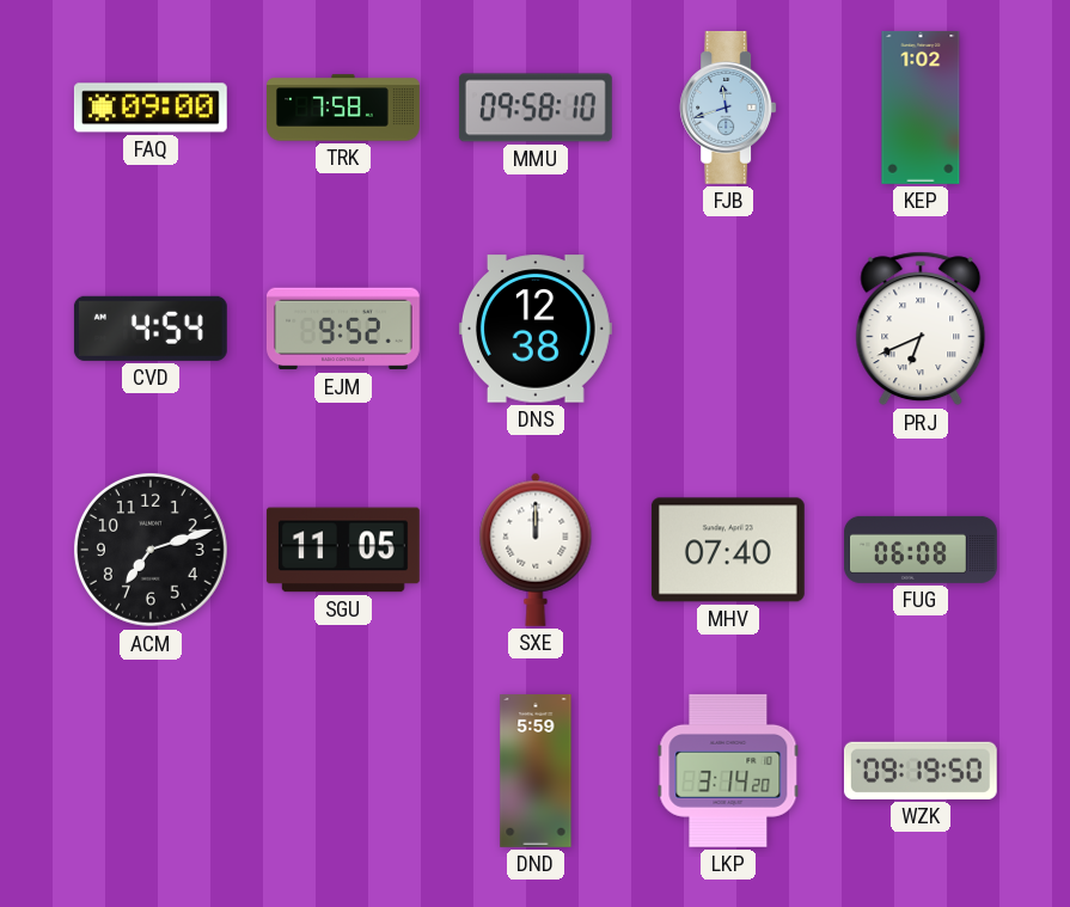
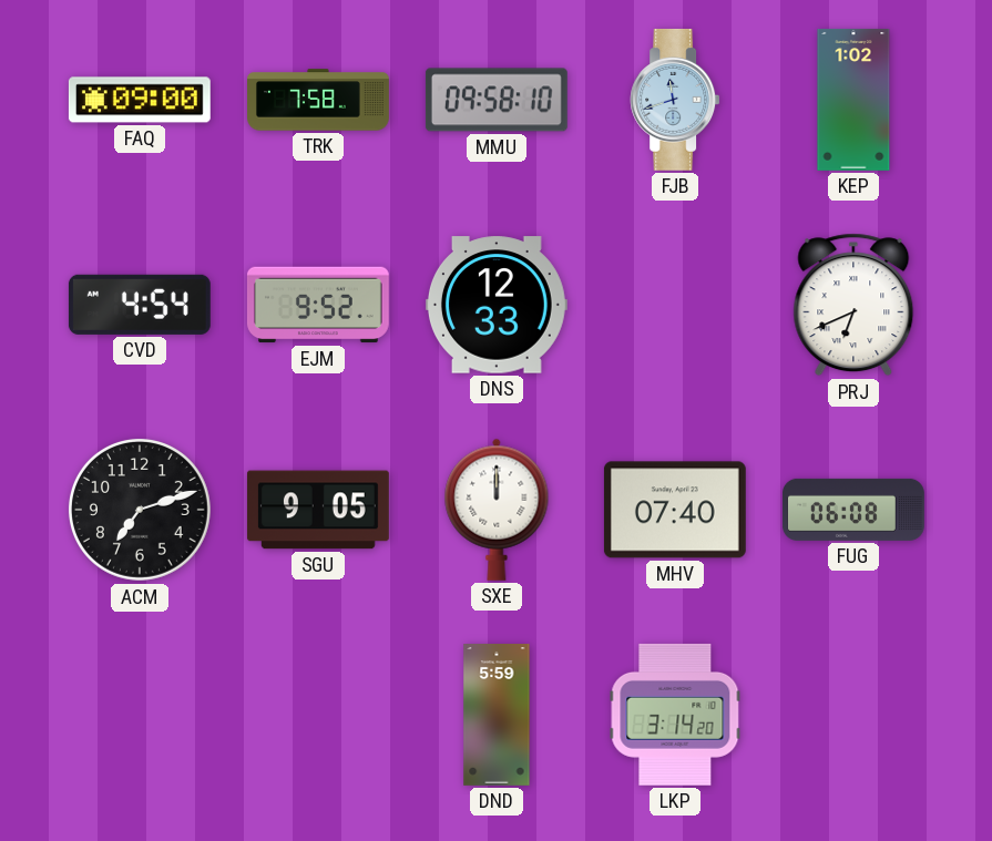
DNS: 12:38 -> 12:33
SGU: 11:05 -> 9:05
WZK: 09:19 -> none
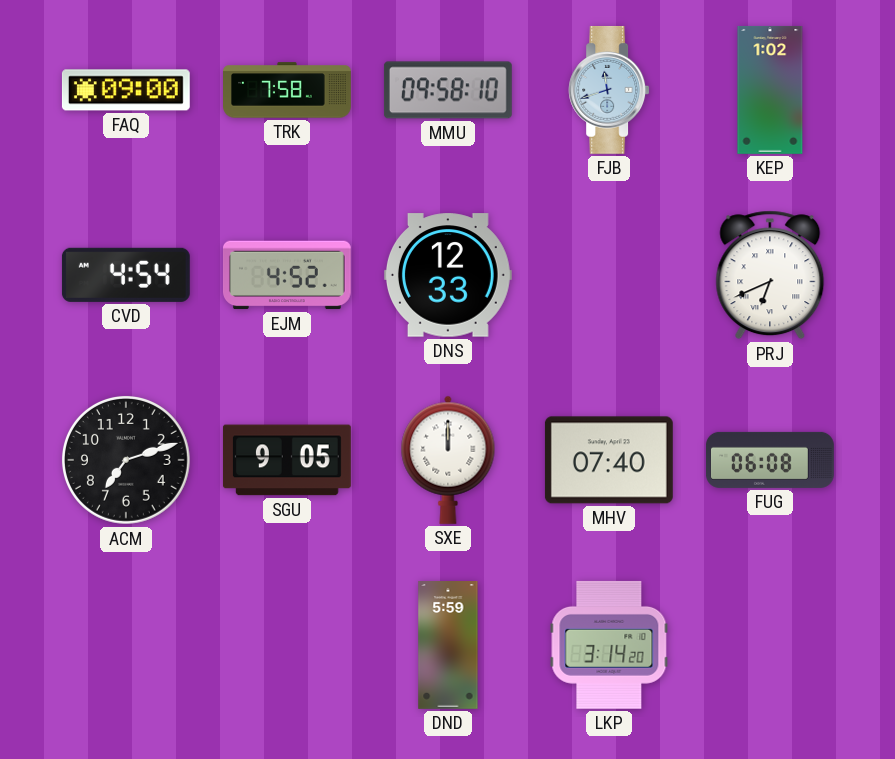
EJM: 9:52 -> 4:52
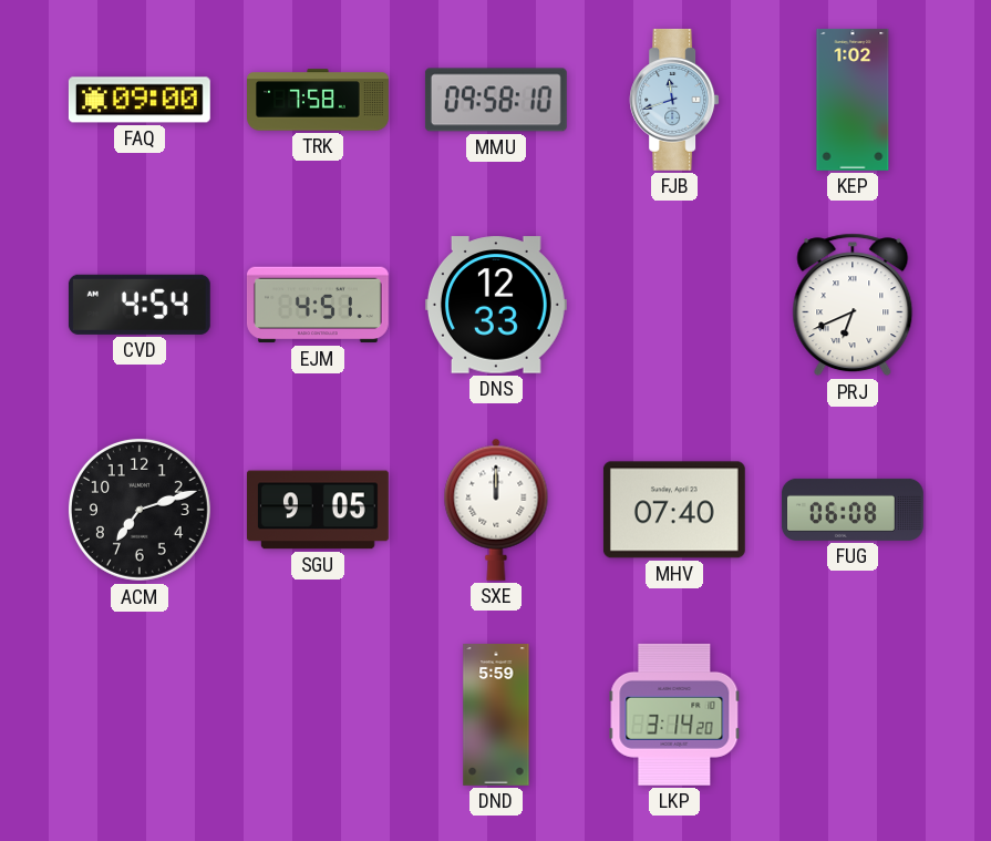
EJM: 4:52 -> 4:51
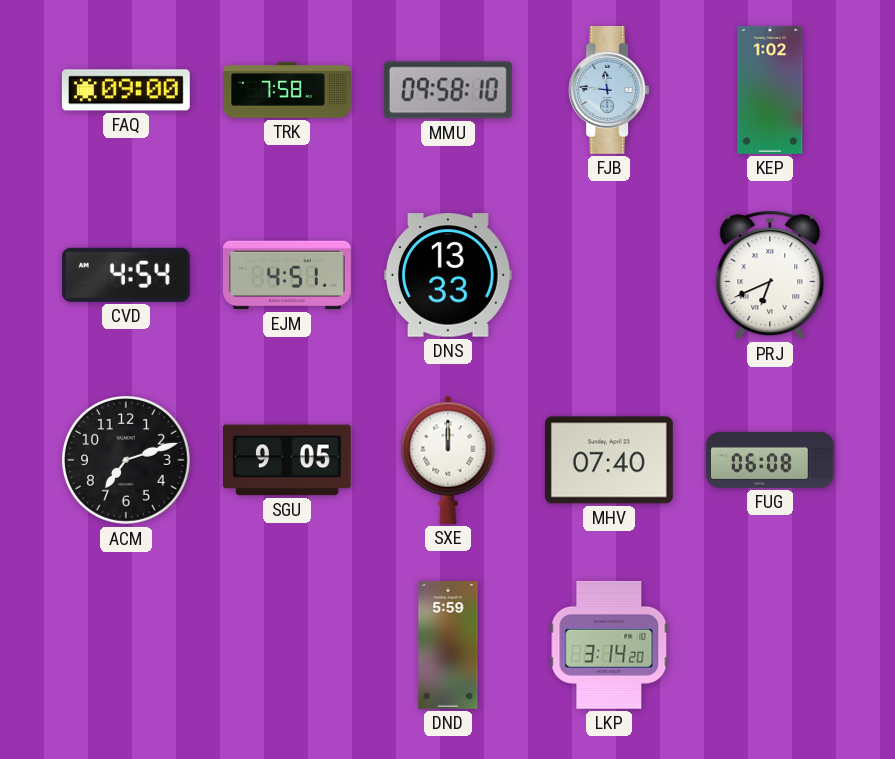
FJB: 11:42 -> 11:46
DNS: 12:33 -> 13:33
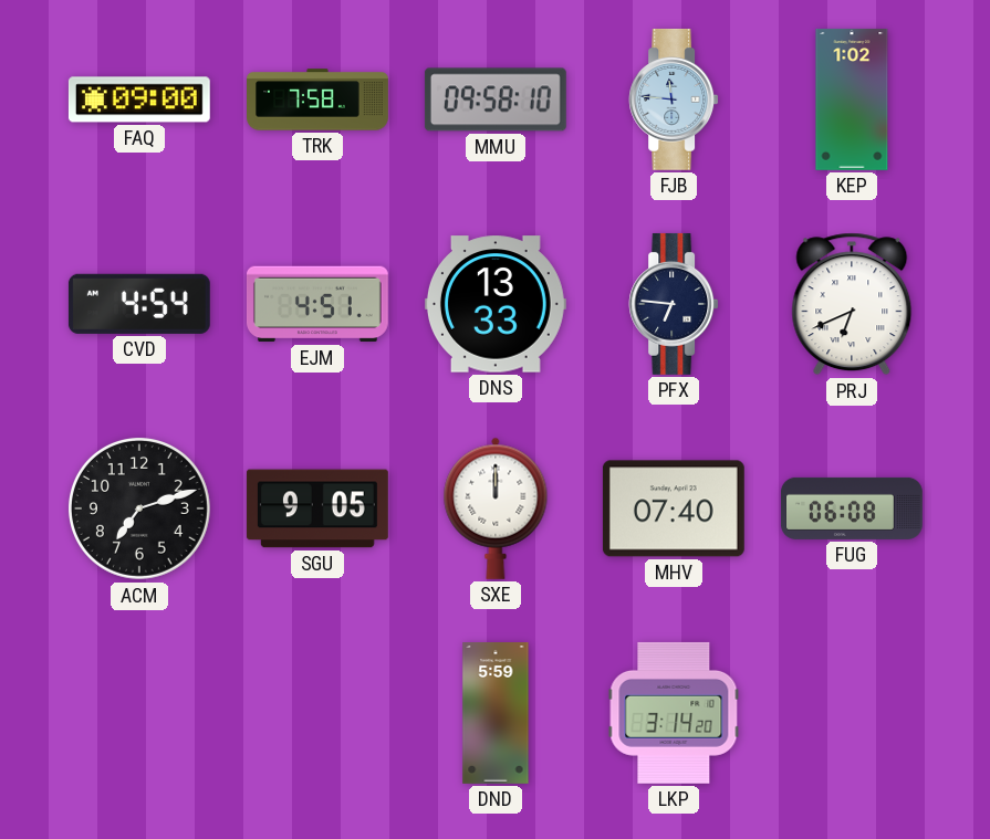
PFX: none -> 6:46
